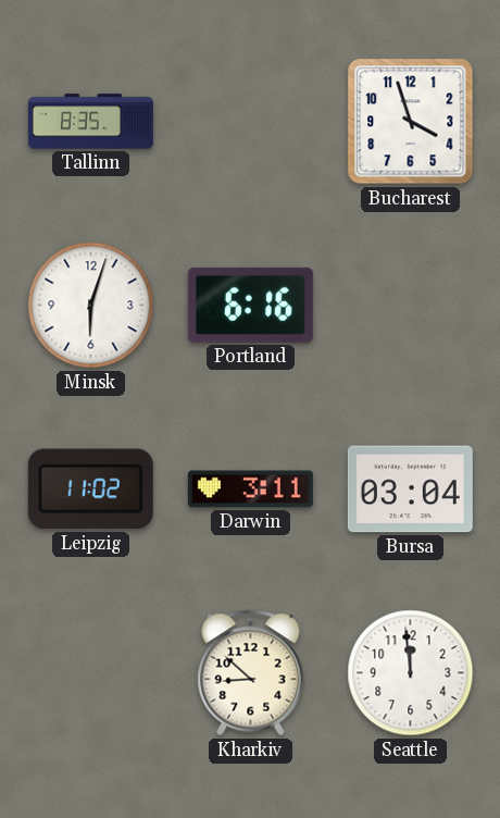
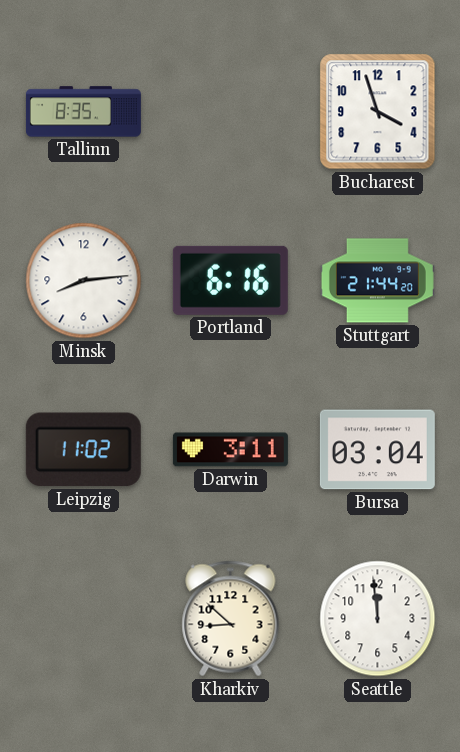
Minsk: 6:03 -> 8:14
Stuttgart: none -> 21:44
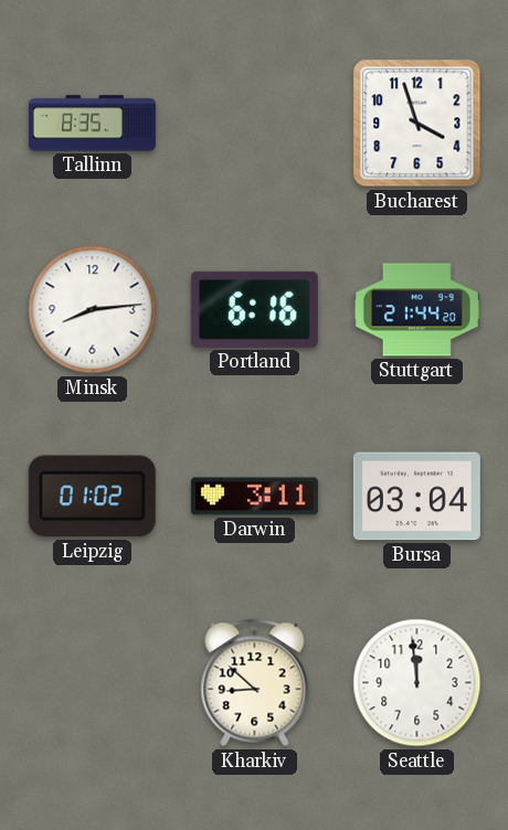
Leipzig: 11:02 -> 01:02
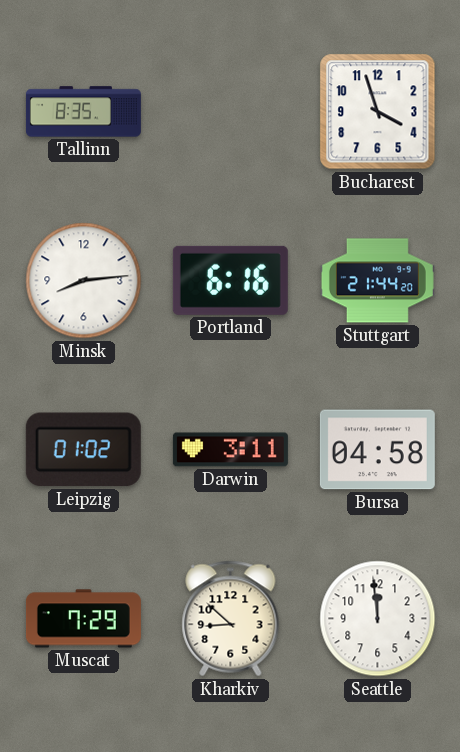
Bursa: 03:04 -> 04:58
Muscat: none -> 7:29
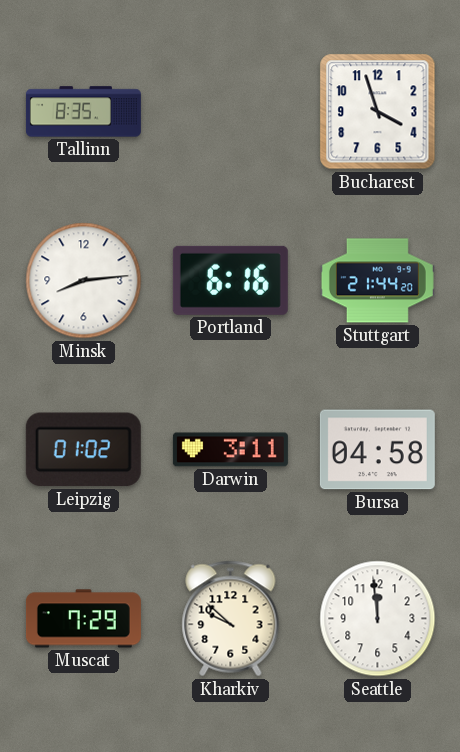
Kharkiv: 8:52 -> 9:52
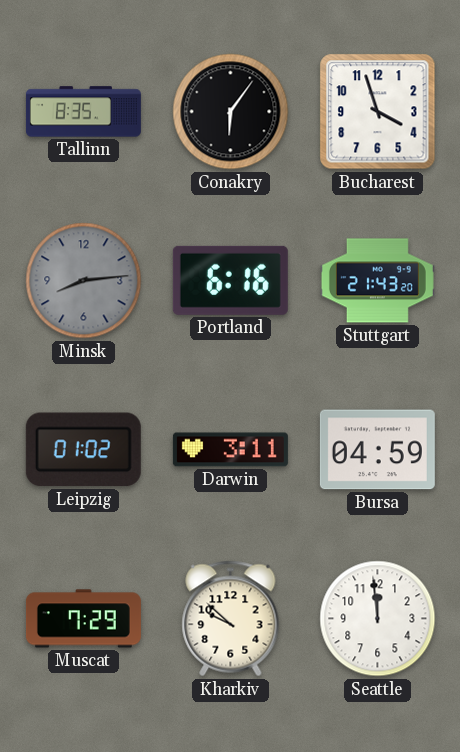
Conakry: none -> 6:06
Minsk dial: white -> grey
Stuttgart: 21:44 -> 21:43
Bursa: 04:58 -> 04:59
